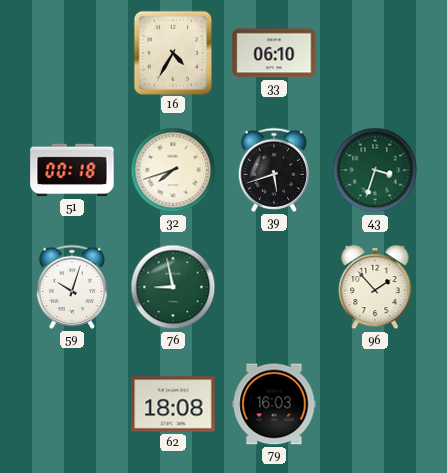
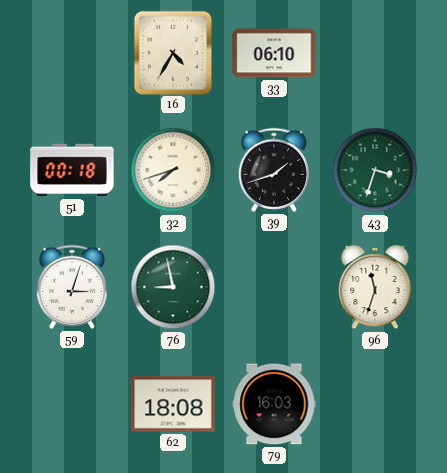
39: 5:42 -> 1:42
59: 10:03 -> 3:03
96: 1:53 -> 11:33
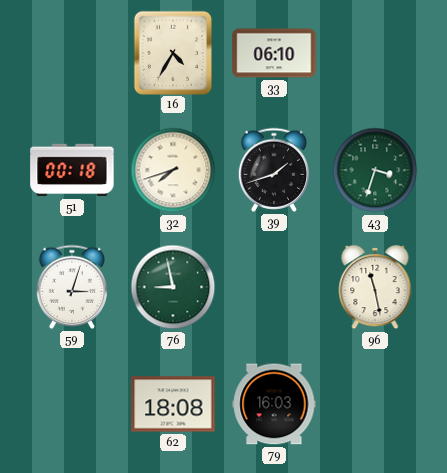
96: 11:33 -> 11:28
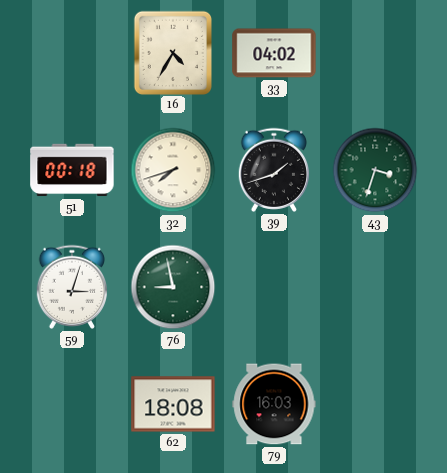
33: 06:10 -> 04:02
96: 11:28 -> none
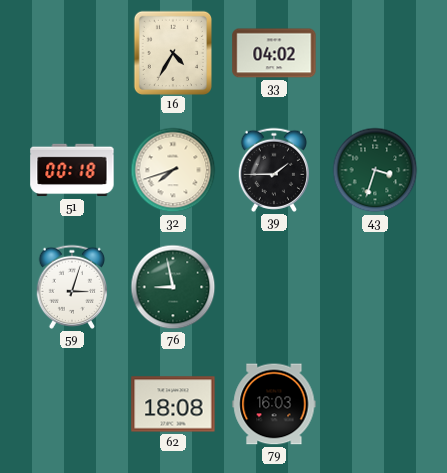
39: 1:42 -> 1:45
